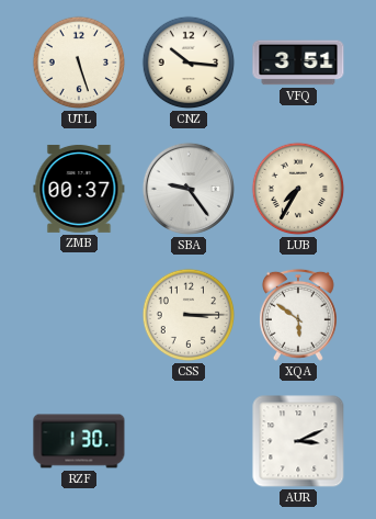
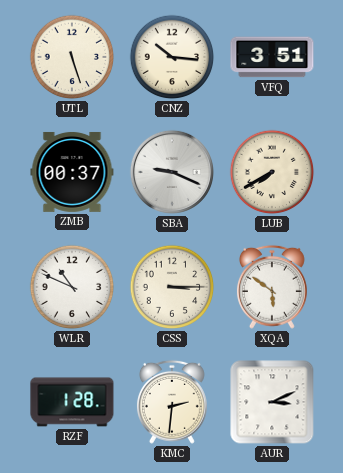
SBA: 9:24 -> 9:19
LUB: 7:35 -> 7:40
WLR: none -> 10:49
RZF: 1:30 -> 1:28
KMC: none -> 2:31
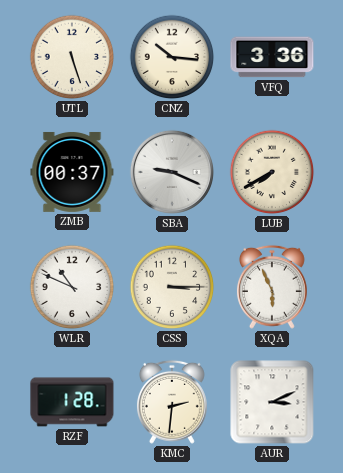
VFQ: 3:51 -> 3:36
XQA: 5:51 -> 5:56
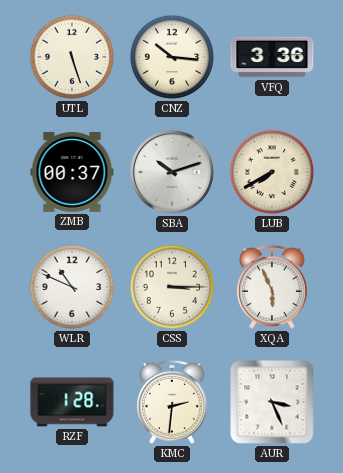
SBA: 9:19 -> 10:12
AUR: 3:11 -> 3:26
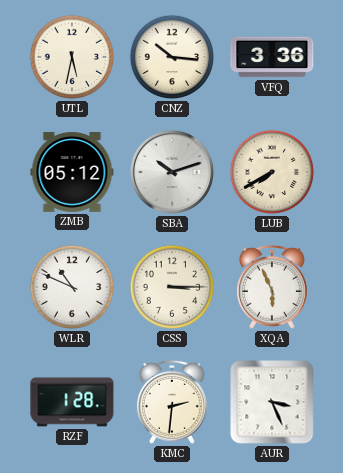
UTL: 5:27 -> 5:32
ZMB: 00:37 -> 05:12
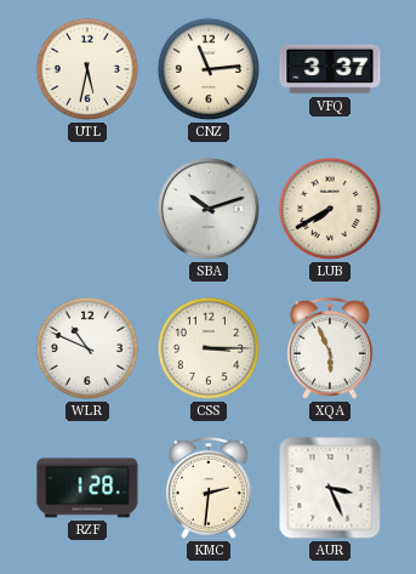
CNZ: 10:16 -> 11:14
VFQ: 3:36 -> 3:37
ZMB: 05:12 -> none
